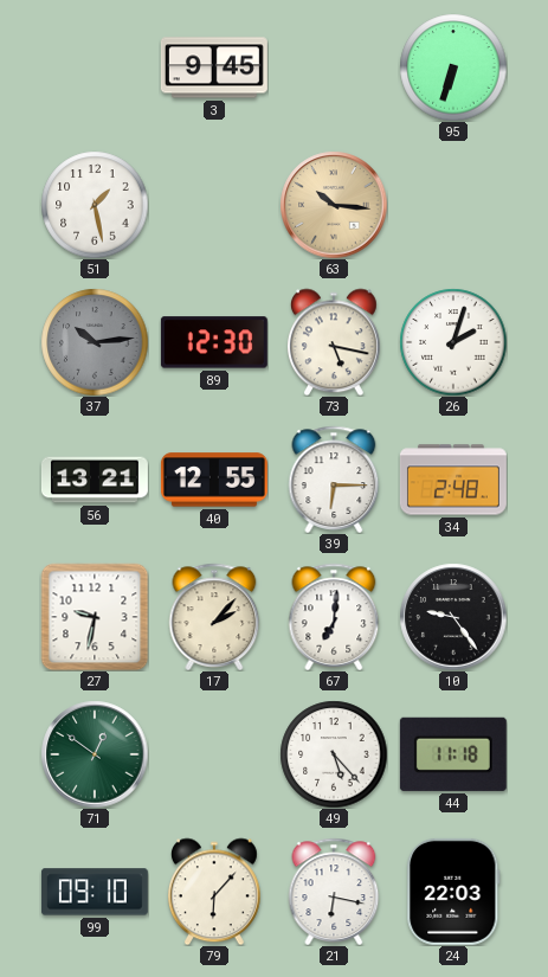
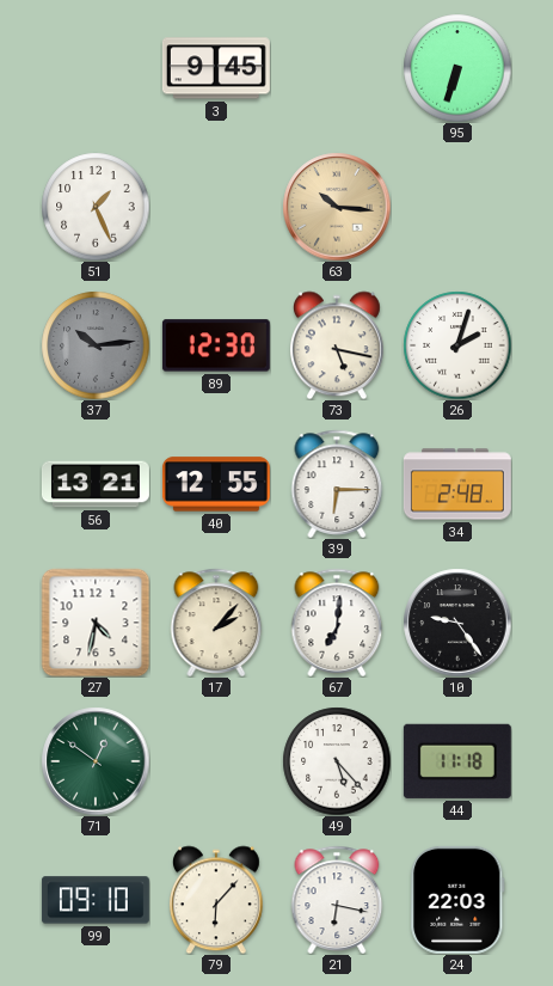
51: 1:28 -> 1:26
27: 9:32 -> 4:32
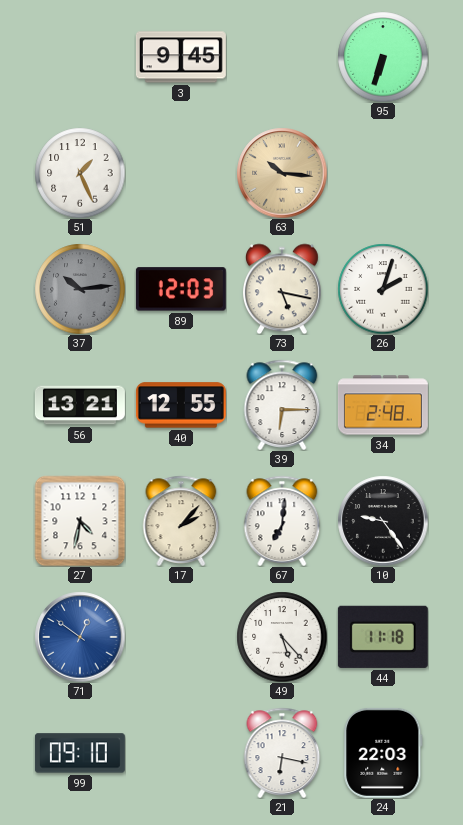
89: 12:30 -> 12:03
71 dial: green -> blue
79: 6:07 -> none
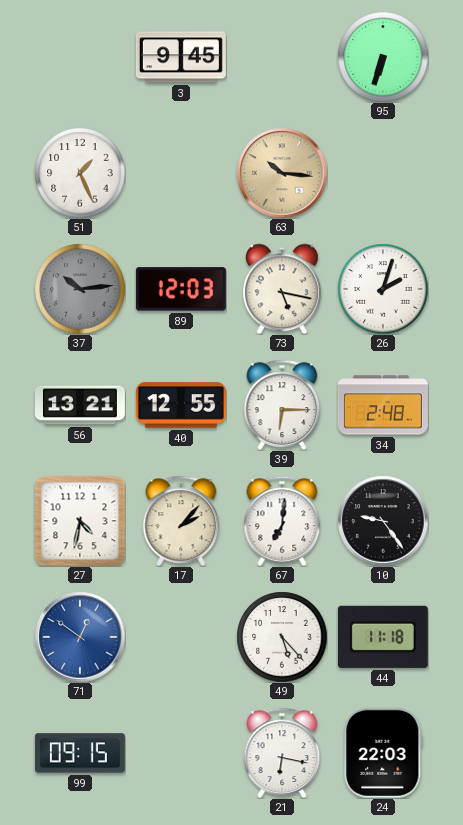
99: 09:10 -> 09:15
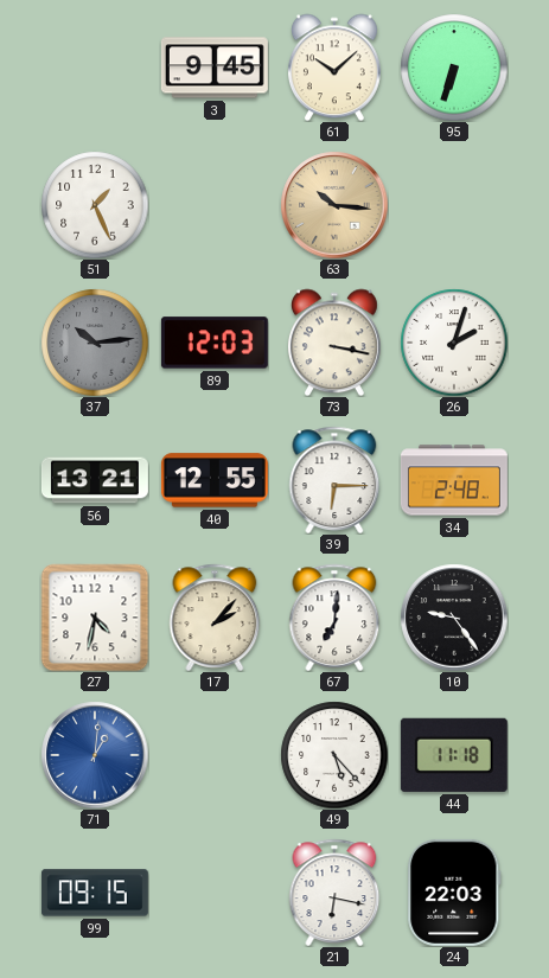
61: none -> 10:08
73: 5:17 -> 3:17
71: 12:51 -> 1:01
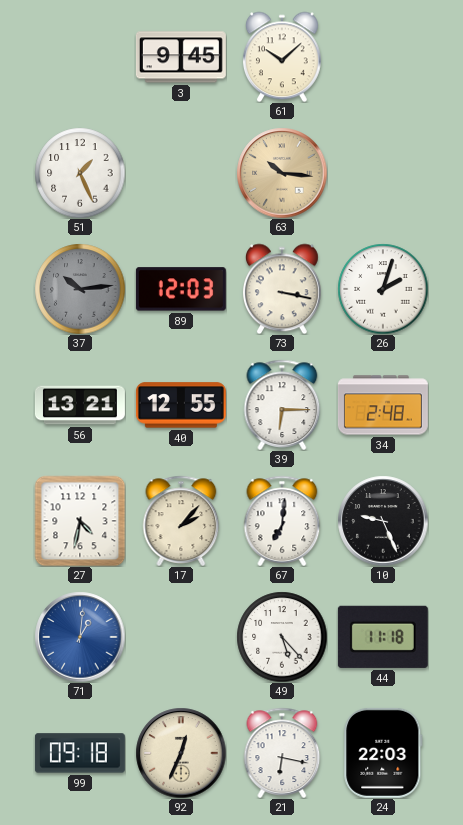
95: 6:33 -> none
10: 9:24 -> 9:26
99: 09:15 -> 09:18
92: none -> 12:34
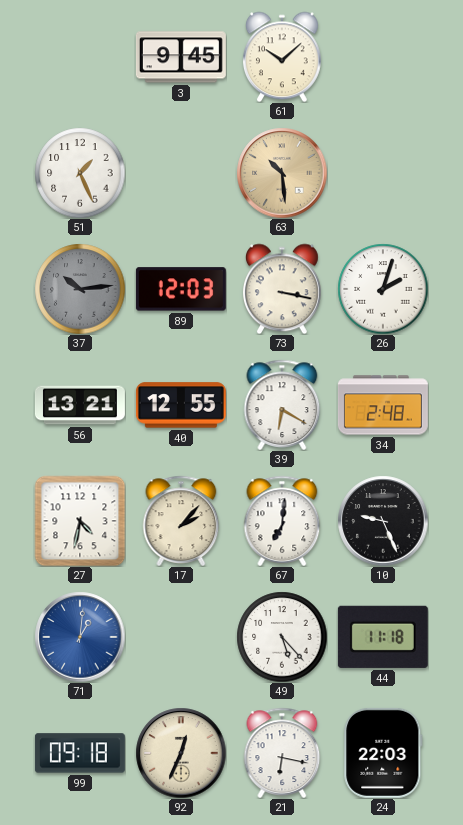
63: 10:16 -> 10:29
39: 6:15 -> 6:20
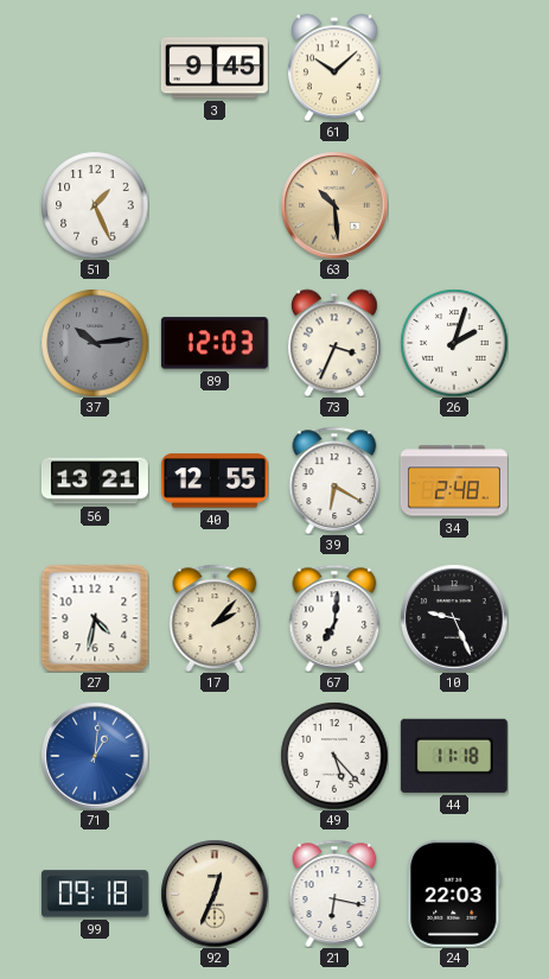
73: 3:17 -> 3:34
